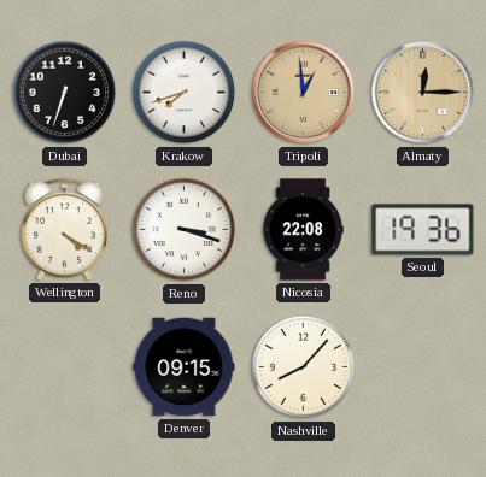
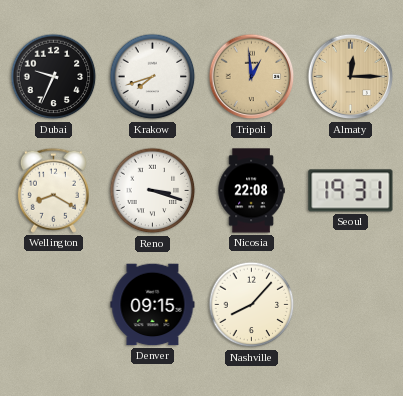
Dubai: 6:33 -> 9:34
Wellington: 4:20 -> 8:20
Seoul: 19:36 -> 19:31
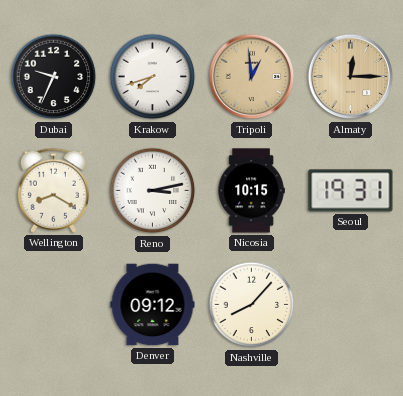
Reno: 3:18 -> 3:13
Nicosia: 22:08 -> 10:15
Denver: 09:15 -> 09:12
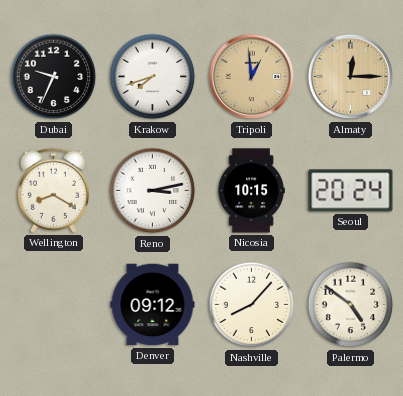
Seoul: 19:31 -> 20:24
Palermo: none -> 4:51
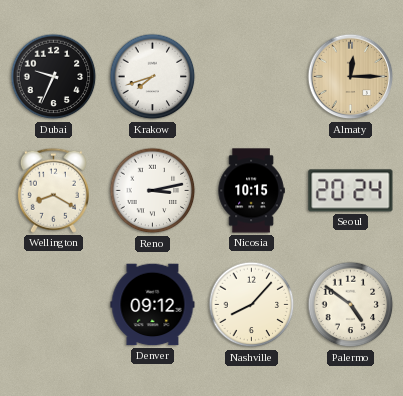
Tripoli: 12:59 -> none
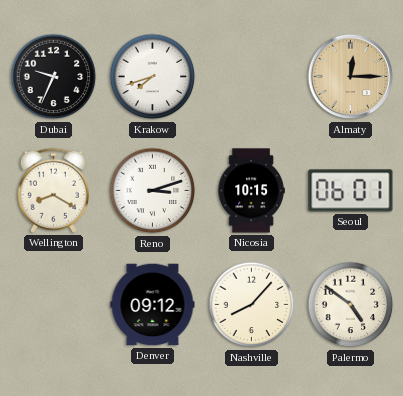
Reno: 3:13 -> 3:12
Seoul: 20:24 -> 06:01
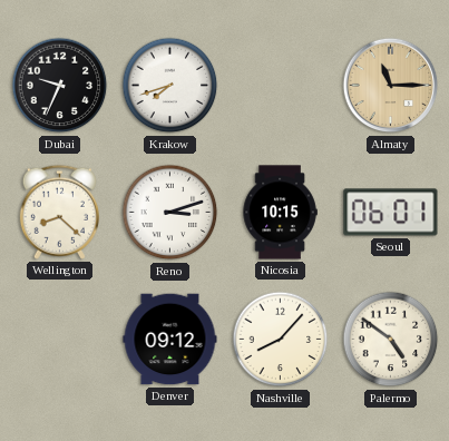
Almaty: 12:15 -> 11:15
Wellington: 8:20 -> 8:22
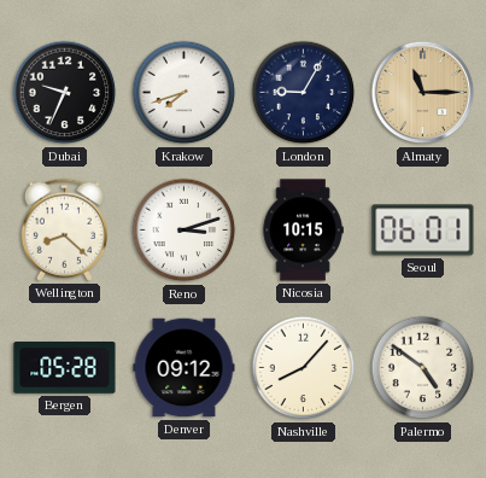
London: none -> 9:05
Bergen: none -> 05:28
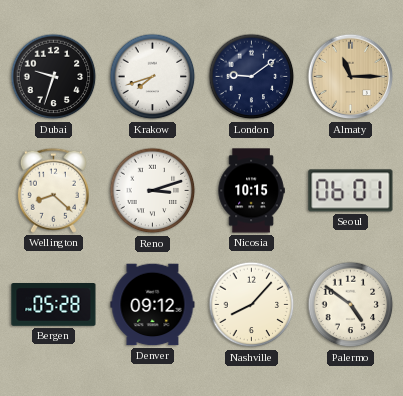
Dubai: 9:34 -> 9:33
London: 9:05 -> 9:09
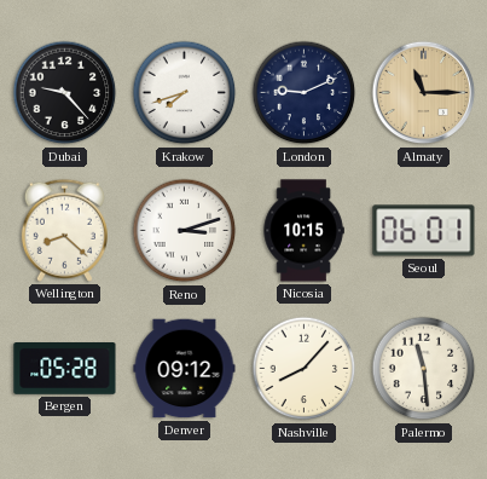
Dubai: 9:33 -> 9:23
London: 9:09 -> 9:11
Palermo: 4:51 -> 11:29
